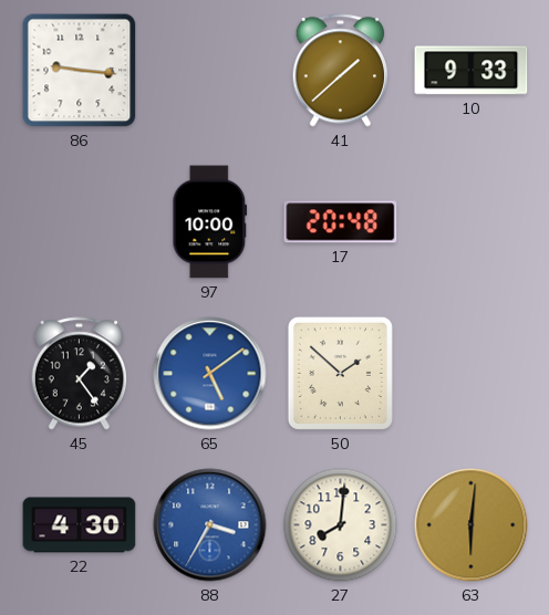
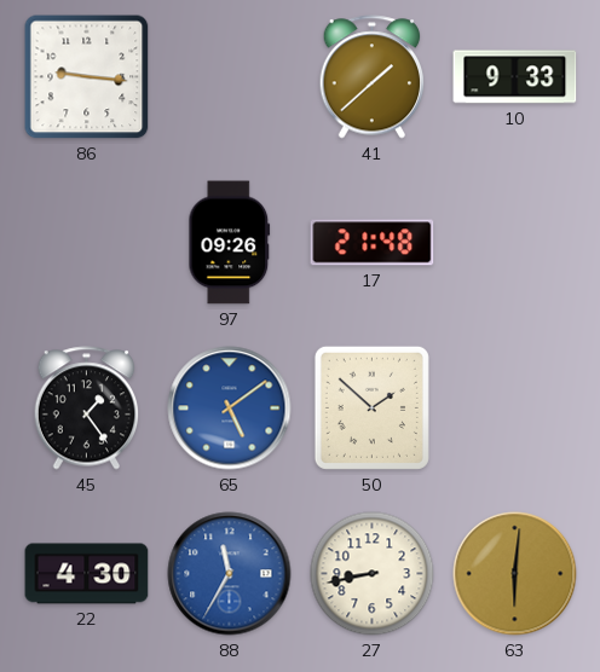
97: 10:00 -> 09:26
17: 20:48 -> 21:48
88: 3:35 -> 11:35
27: 8:01 -> 8:43
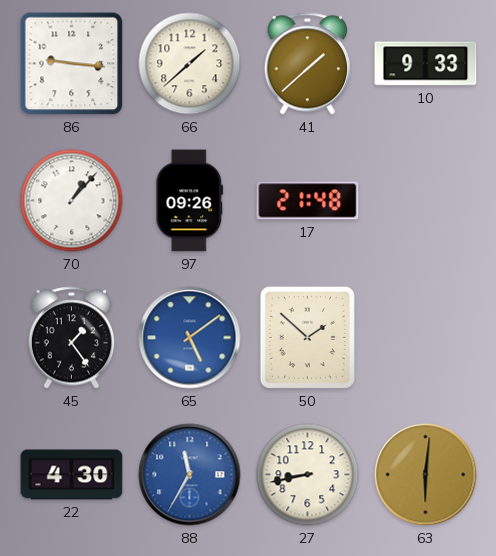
66: none -> 1:38
70: none -> 1:07
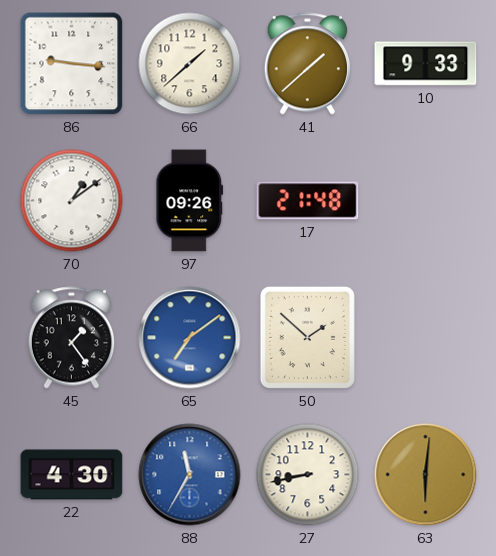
70: 1:07 -> 1:09
65: 5:09 -> 7:09
